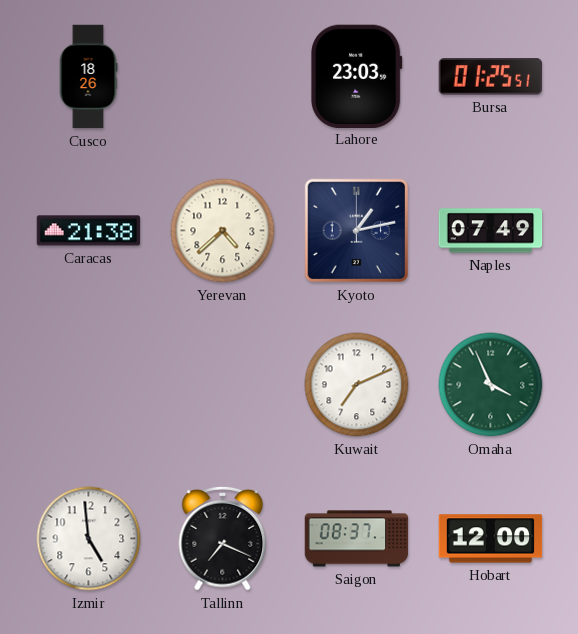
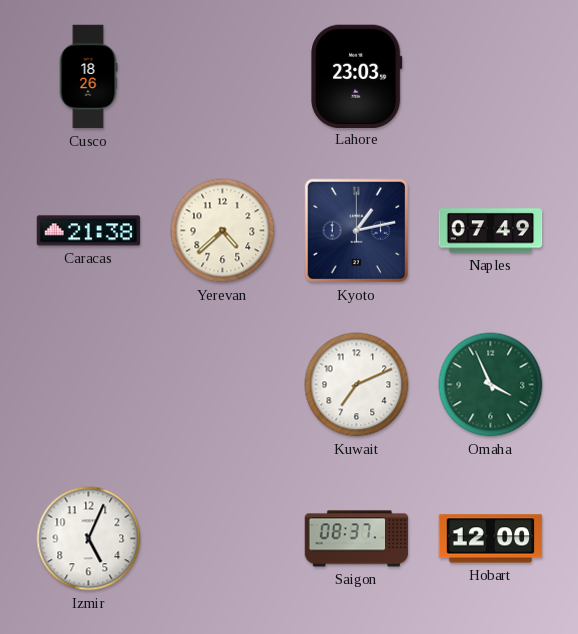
Bursa: 01:25 -> none
Izmir: 4:59 -> 5:04
Tallinn: 7:19 -> none
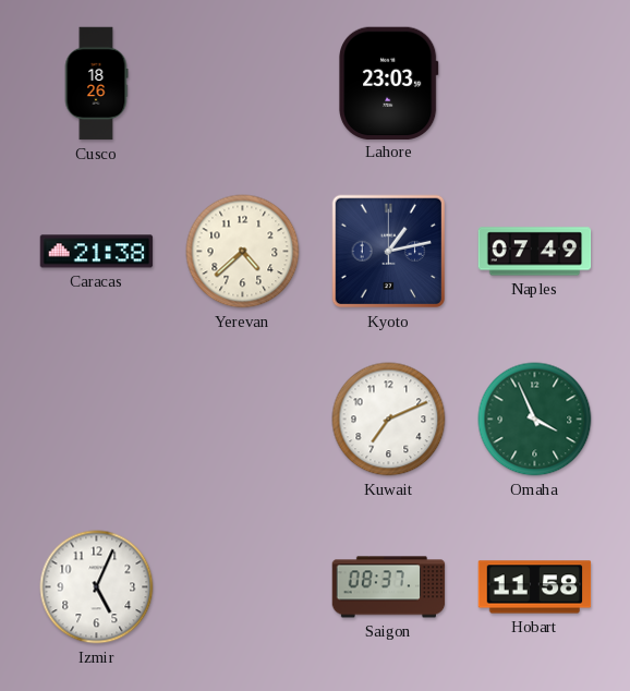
Hobart: 12:00 -> 11:58
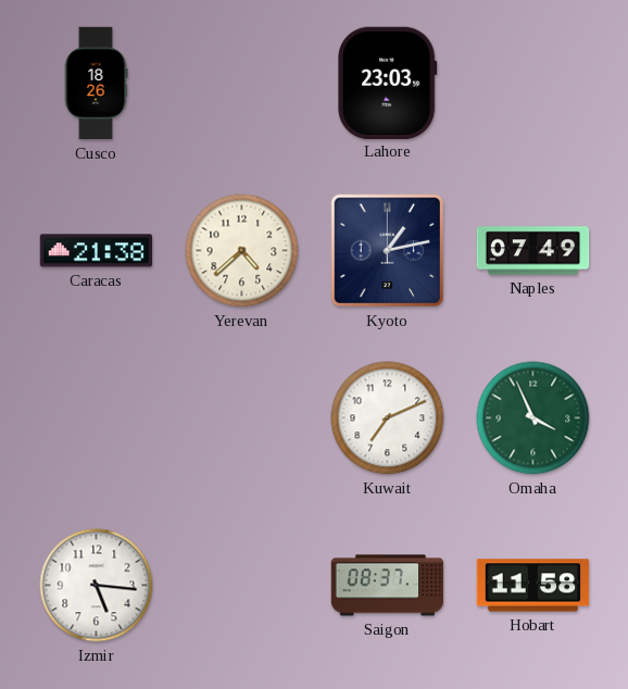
Izmir: 5:04 -> 5:16
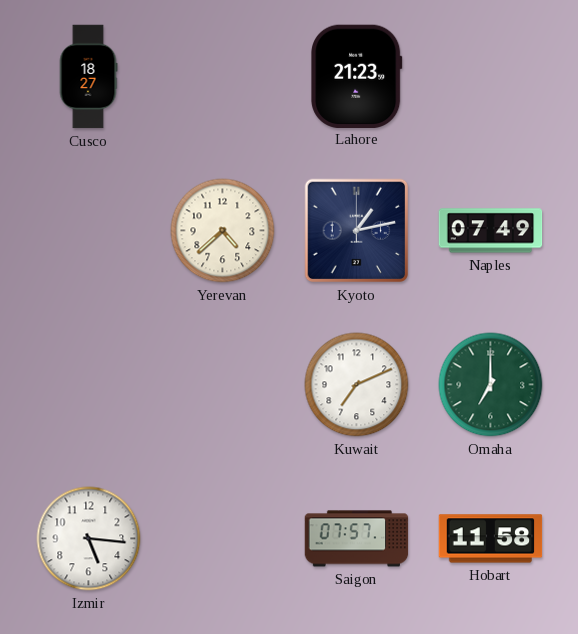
Cusco: 18:26 -> 18:27
Lahore: 23:03 -> 21:23
Caracas: 21:38 -> none
Omaha: 3:56 -> 7:00
Saigon: 08:37 -> 07:57
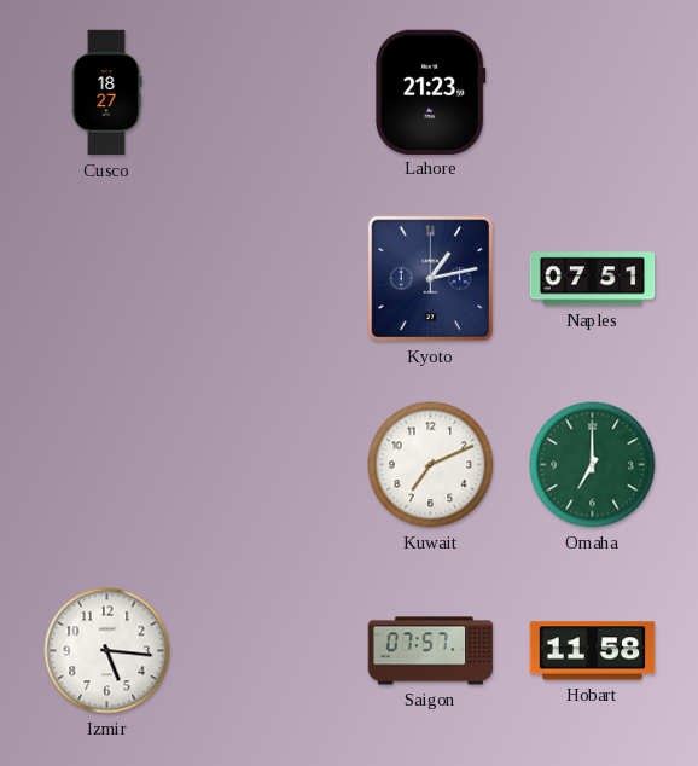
Yerevan: 4:38 -> none
Naples: 07:49 -> 07:51
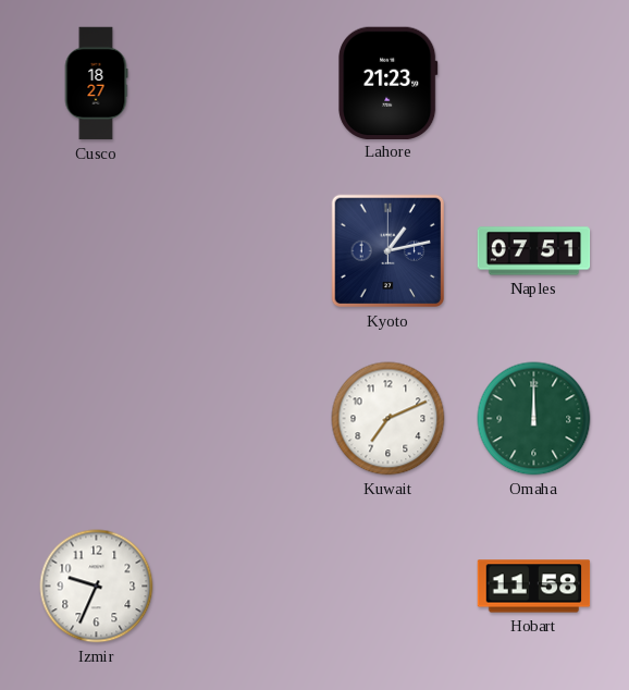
Omaha: 7:00 -> 12:00
Izmir: 5:16 -> 9:34
Saigon: 07:57 -> none
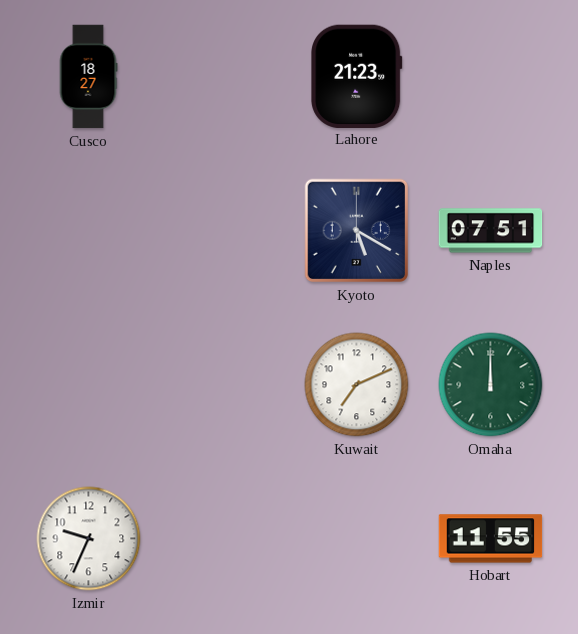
Kyoto: 1:13 -> 5:20
Hobart: 11:58 -> 11:55
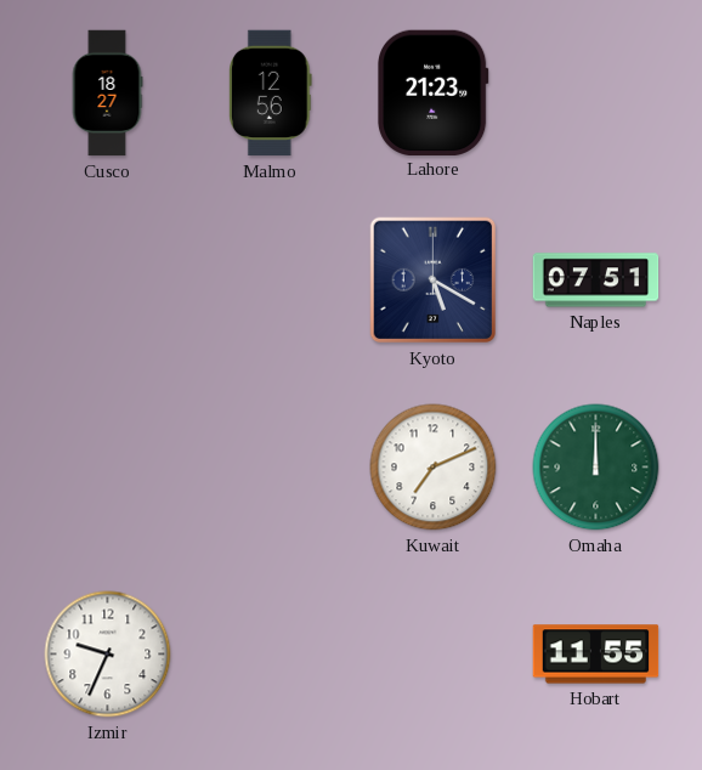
Malmo: none -> 12:56
